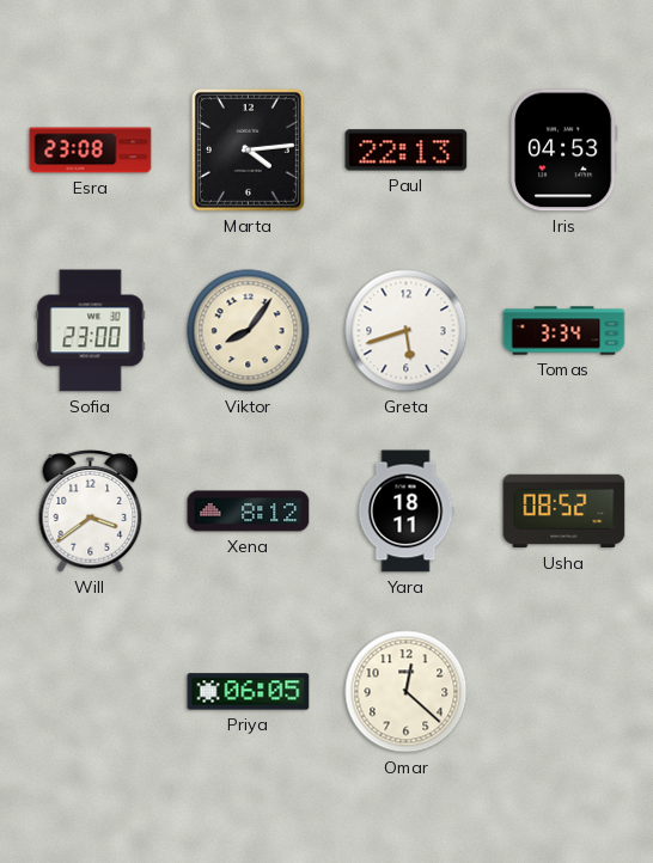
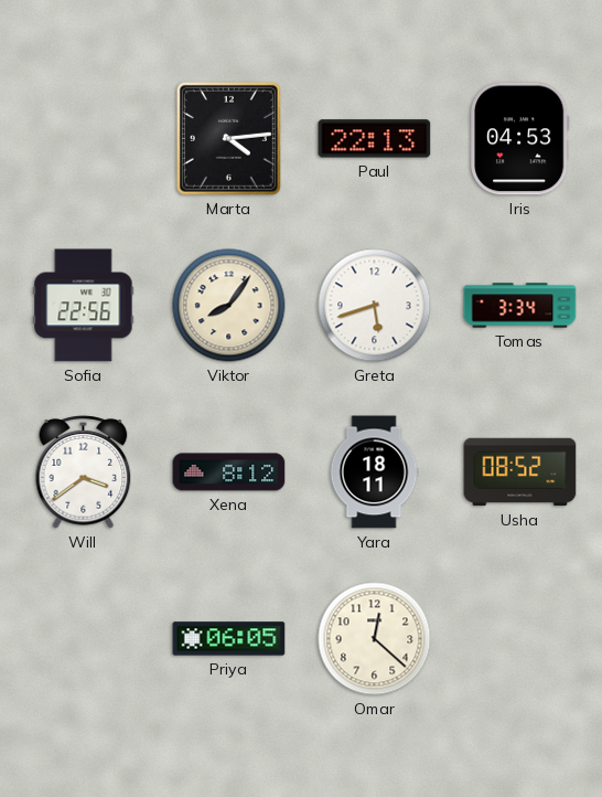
Esra: 23:08 -> none
Sofia: 23:00 -> 22:56
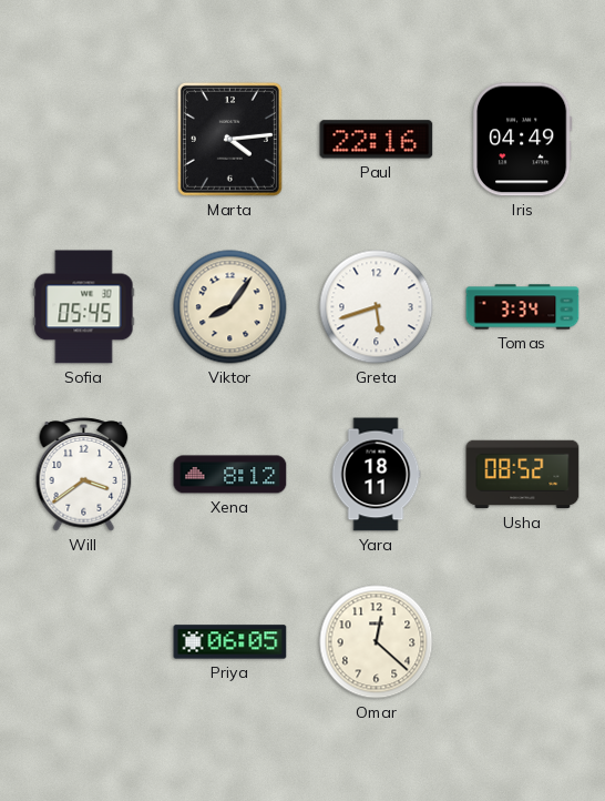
Paul: 22:13 -> 22:16
Iris: 04:53 -> 04:49
Sofia: 22:56 -> 05:45
